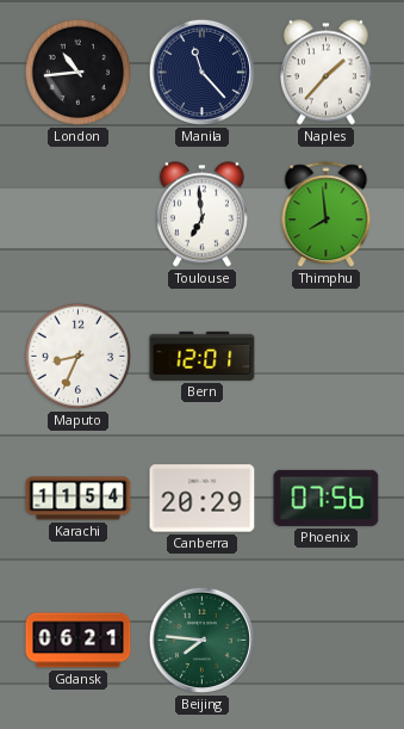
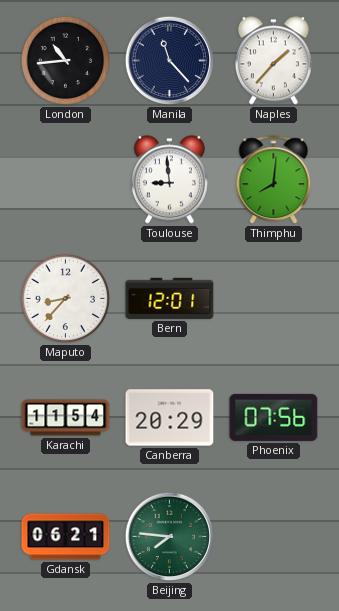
Toulouse: 6:59 -> 8:59
Thimphu: 7:59 -> 8:01
Maputo: 8:34 -> 8:37
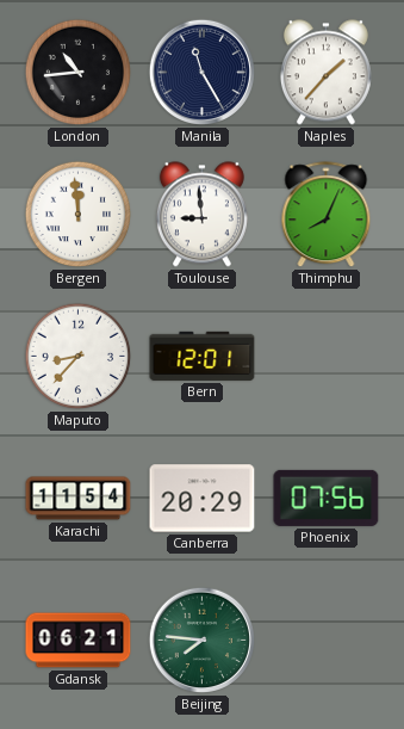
Manila: 11:23 -> 11:25
Bergen: none -> 11:59
Thimphu: 8:01 -> 8:04
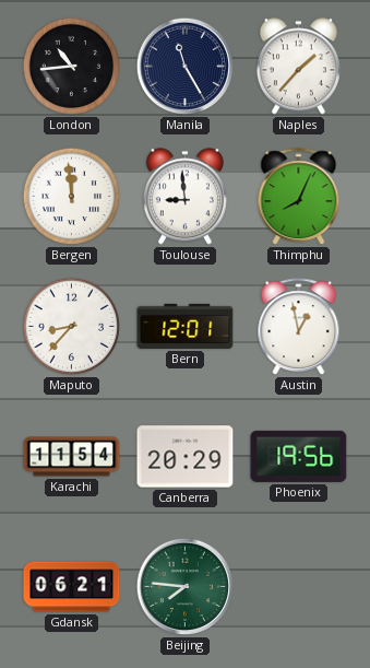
Austin: none -> 12:58
Phoenix: 07:56 -> 19:56
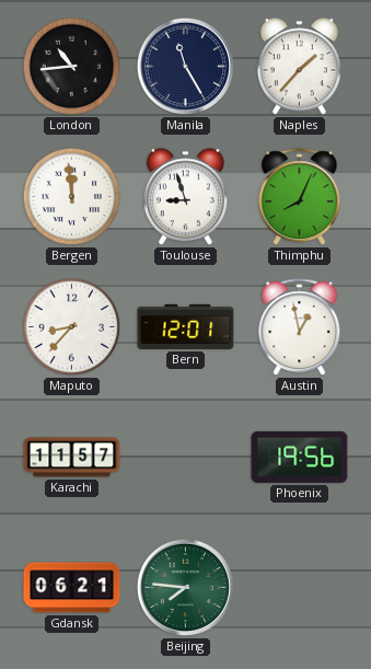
Toulouse: 8:59 -> 8:57
Karachi: 11:54 -> 11:57
Canberra: 20:29 -> none
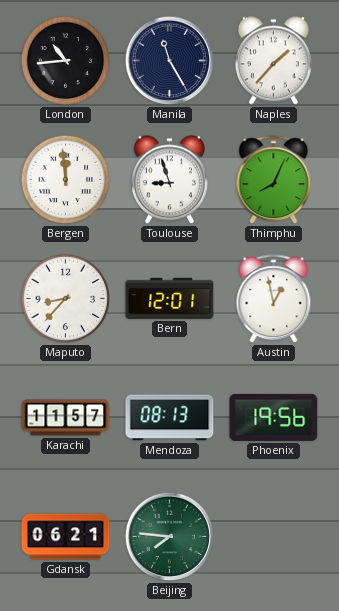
Mendoza: none -> 08:13
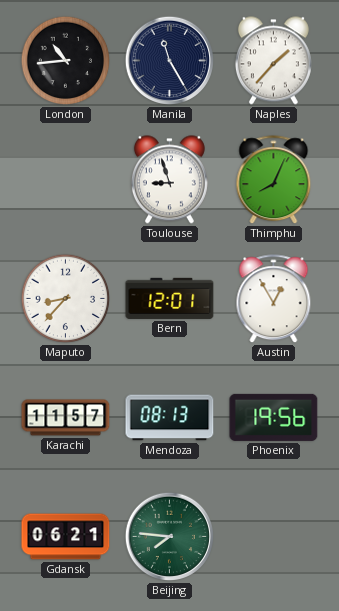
Bergen: 11:59 -> none
Austin: 12:58 -> 12:55
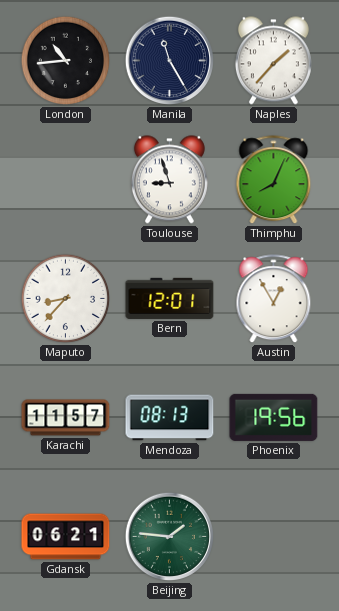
Beijing: 7:46 -> 1:46
